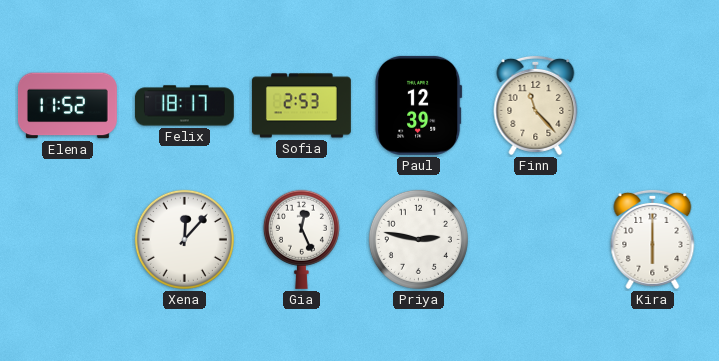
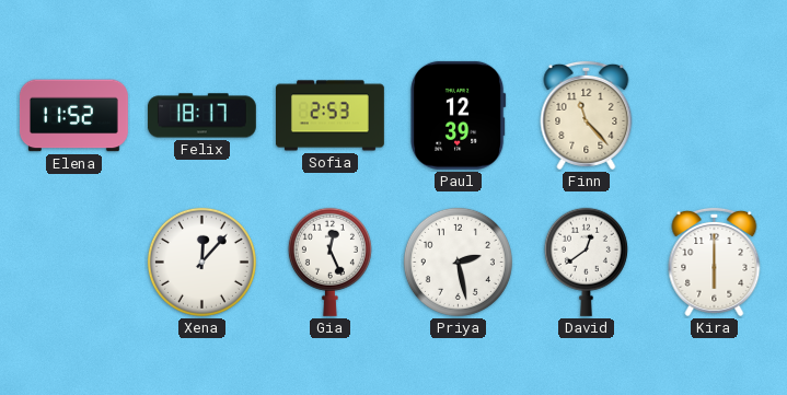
Priya: 2:47 -> 2:28
David: none -> 12:39
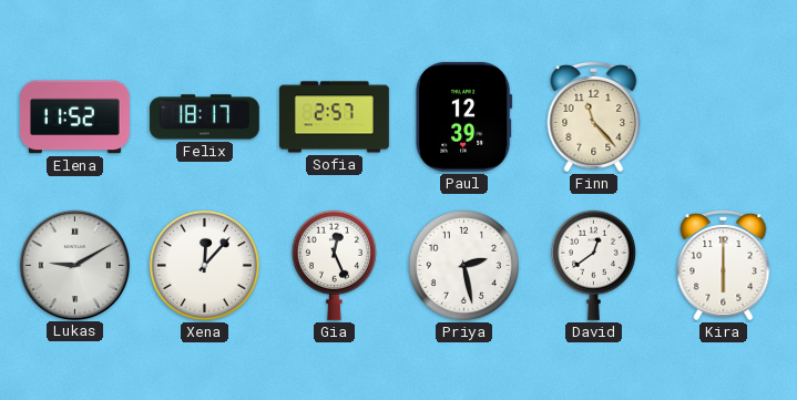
Sofia: 2:53 -> 2:57
Lukas: none -> 9:10
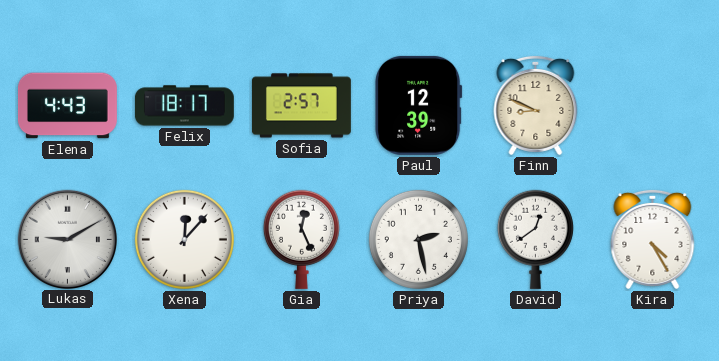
Elena: 11:52 -> 4:43
Finn: 11:23 -> 8:49
Kira: 6:00 -> 4:25
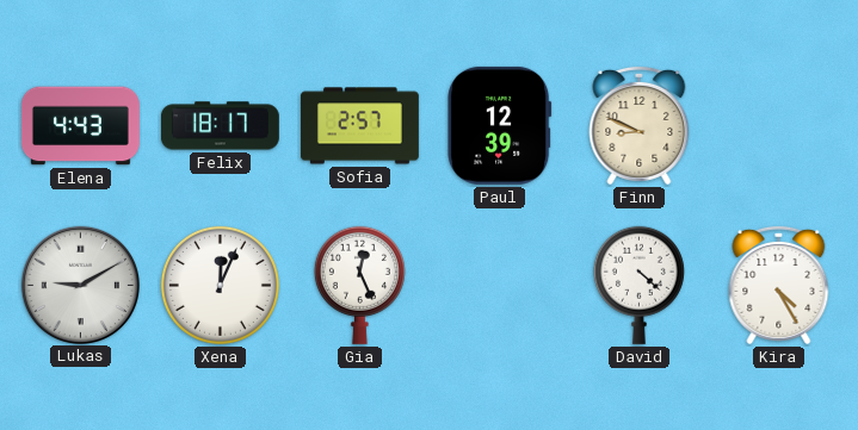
Xena: 12:07 -> 12:04
Priya: 2:28 -> none
David: 12:39 -> 4:22
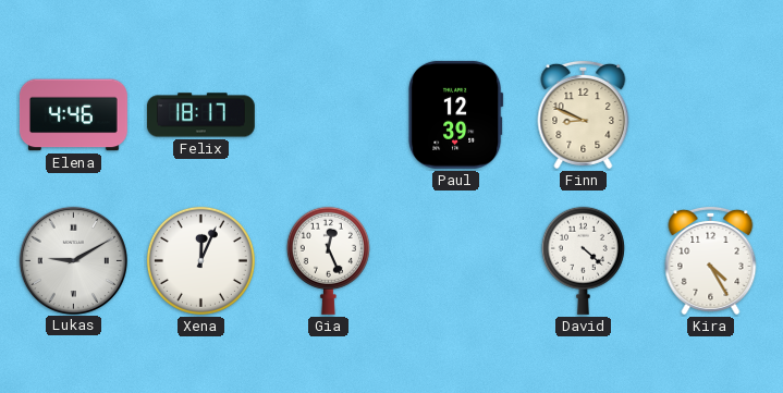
Elena: 4:43 -> 4:46
Sofia: 2:57 -> none
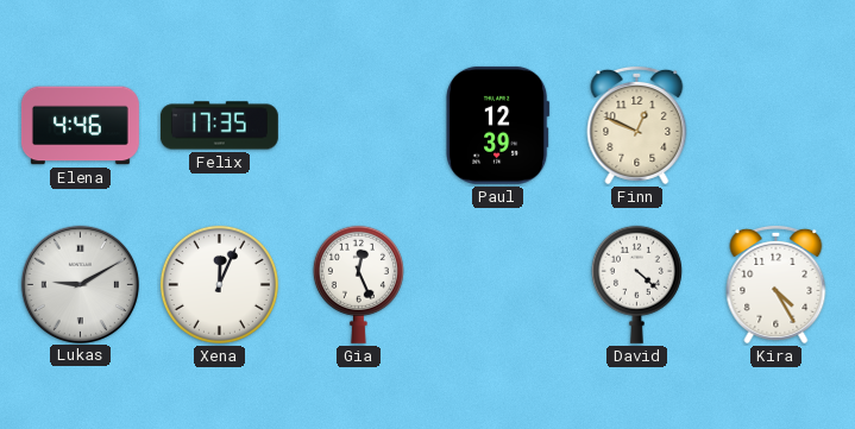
Felix: 18:17 -> 17:35
Finn: 8:49 -> 12:49
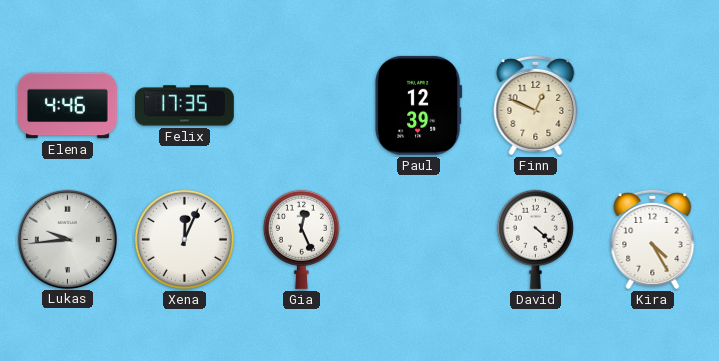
Lukas: 9:10 -> 9:44
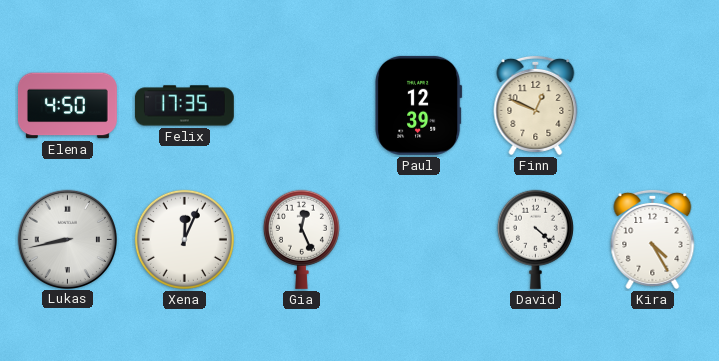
Elena: 4:46 -> 4:50
Lukas: 9:44 -> 8:43
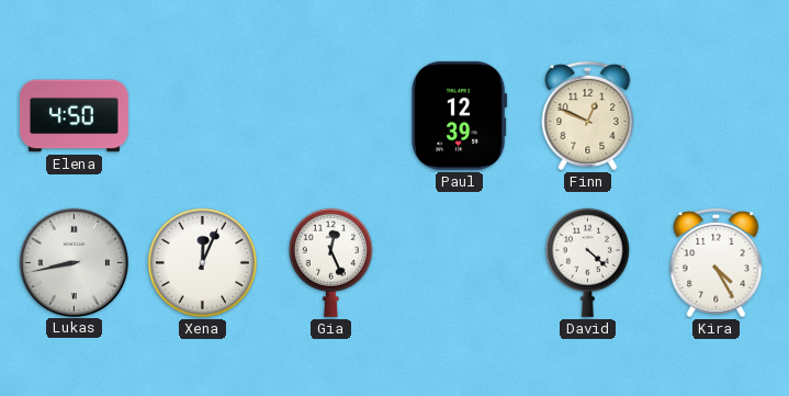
Felix: 17:35 -> none
